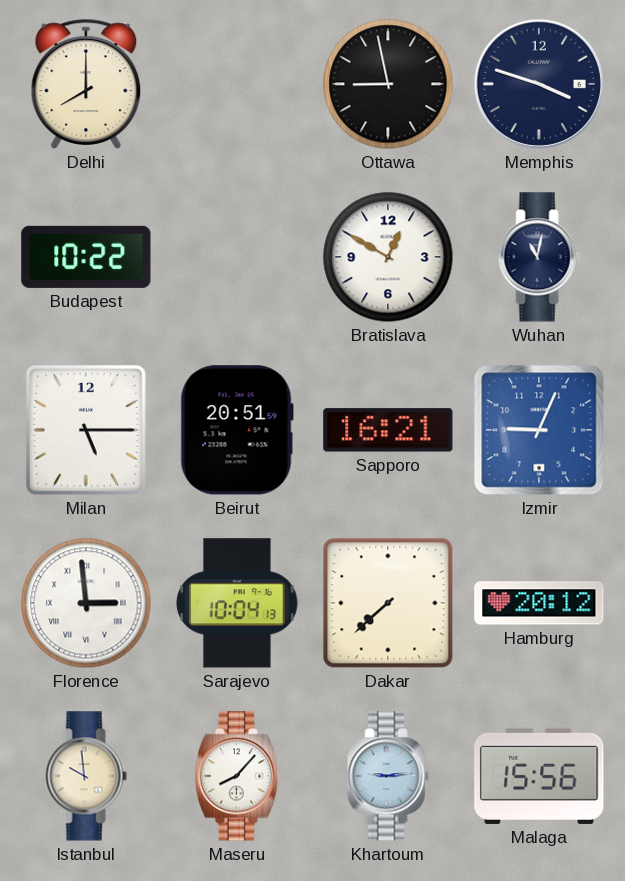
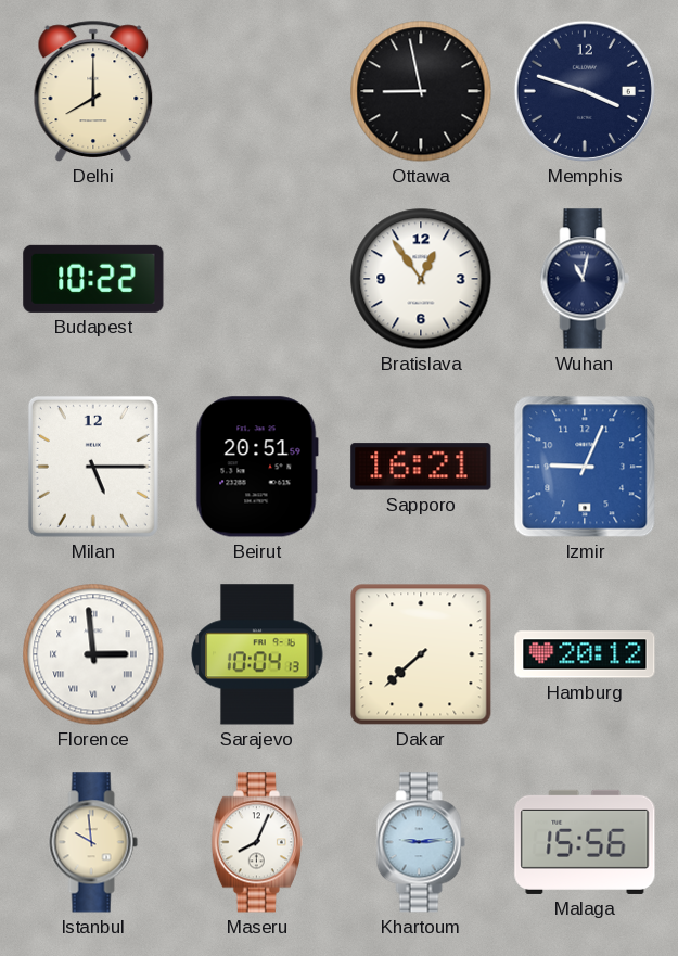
Bratislava: 12:50 -> 12:54
Maseru: 8:07 -> 8:04
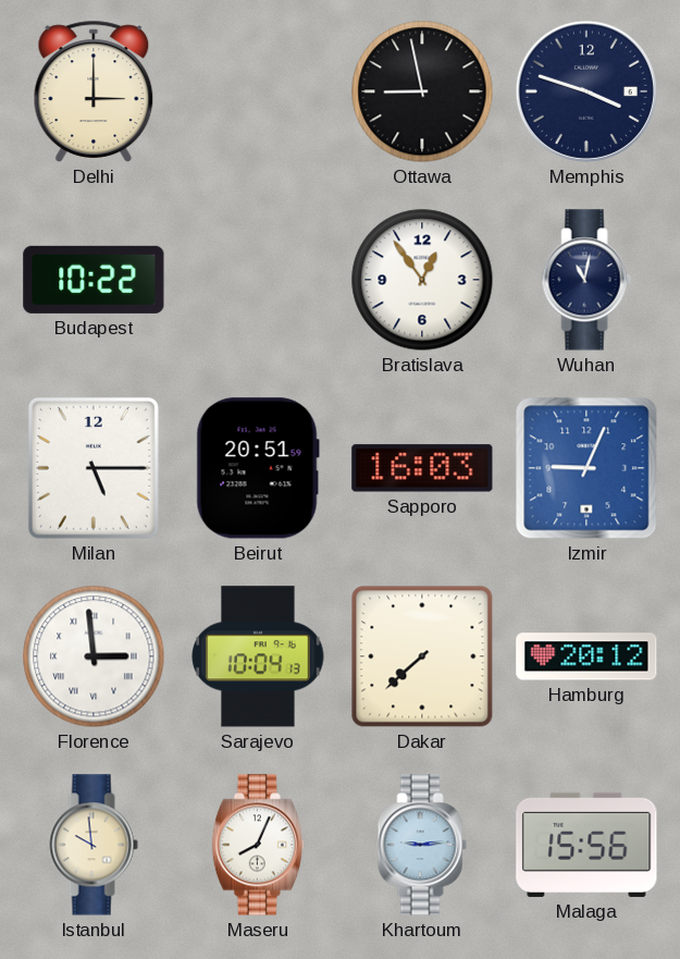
Delhi: 8:00 -> 3:00
Sapporo: 16:21 -> 16:03
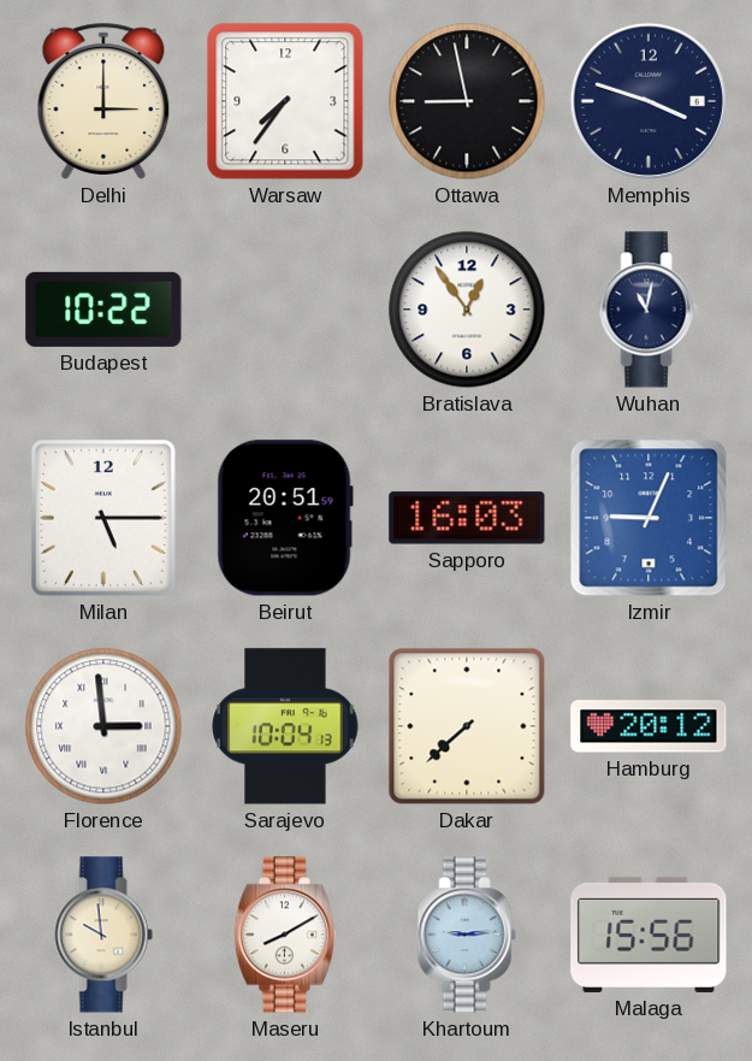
Warsaw: none -> 7:36
Maseru: 8:04 -> 8:10
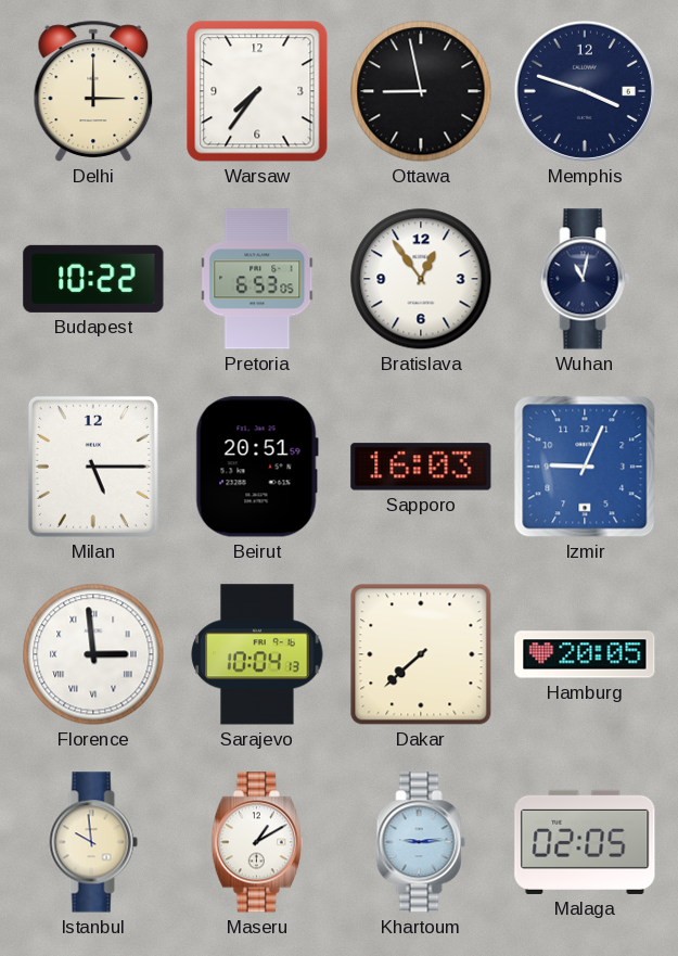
Pretoria: none -> 6:53
Hamburg: 20:12 -> 20:05
Maseru: 8:10 -> 1:10
Malaga: 15:56 -> 02:05
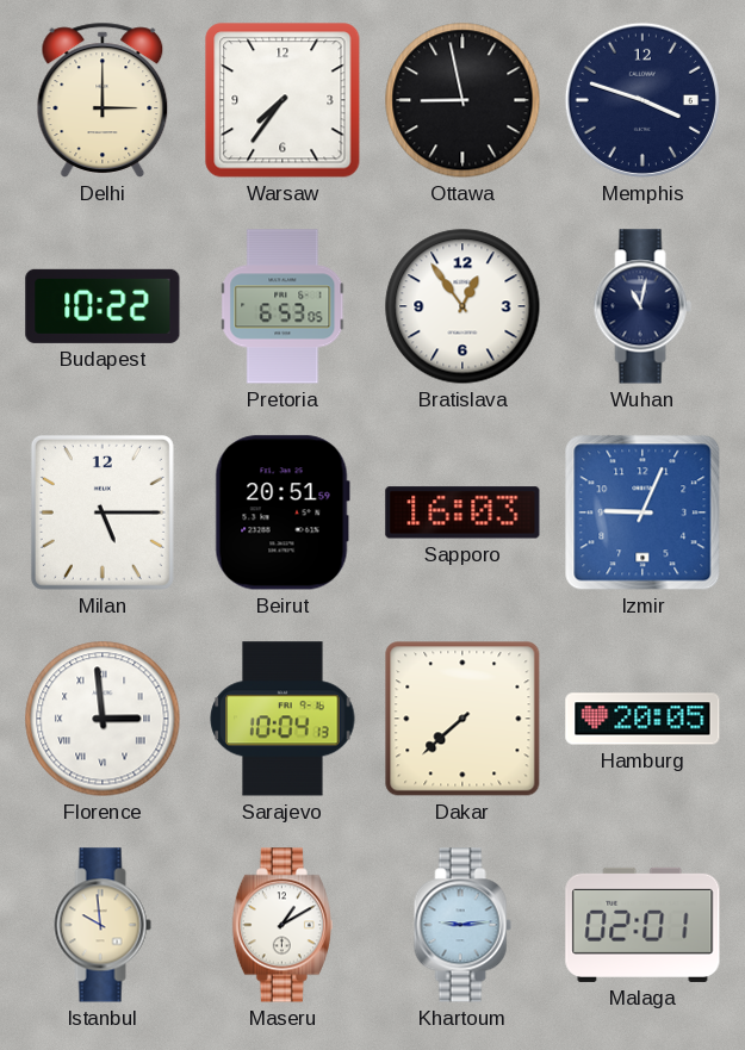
Malaga: 02:05 -> 02:01
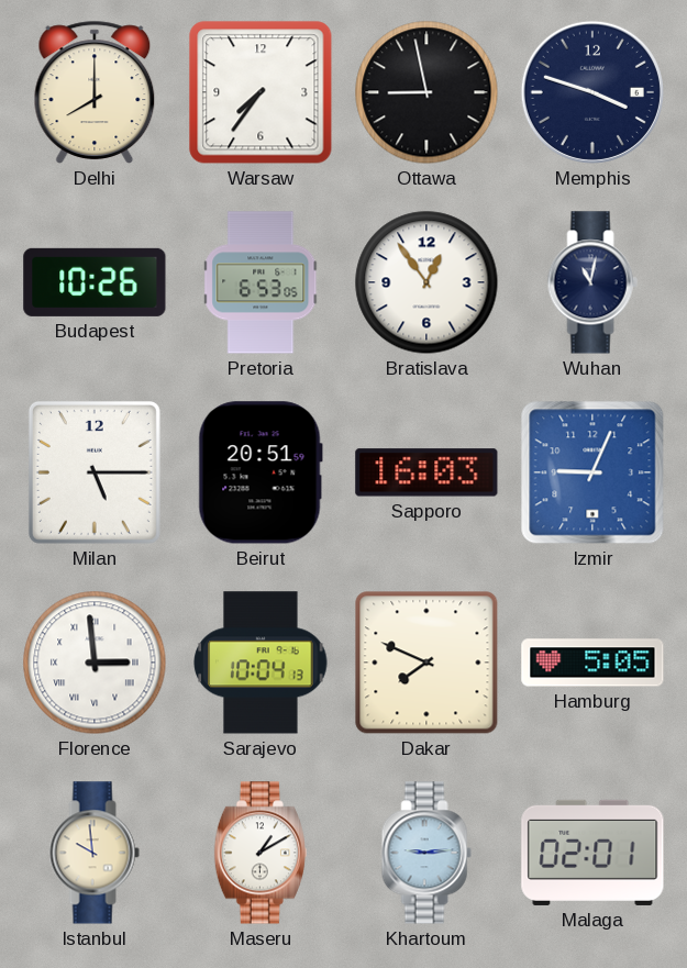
Delhi: 3:00 -> 8:00
Budapest: 10:22 -> 10:26
Dakar: 7:38 -> 7:49
Hamburg: 20:05 -> 5:05
